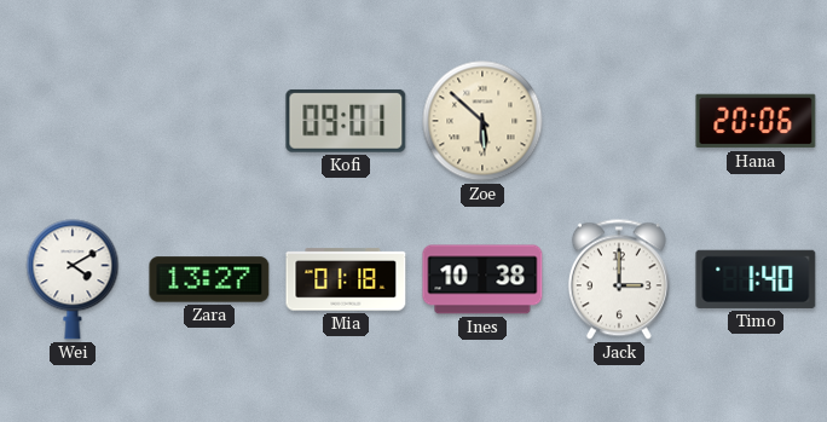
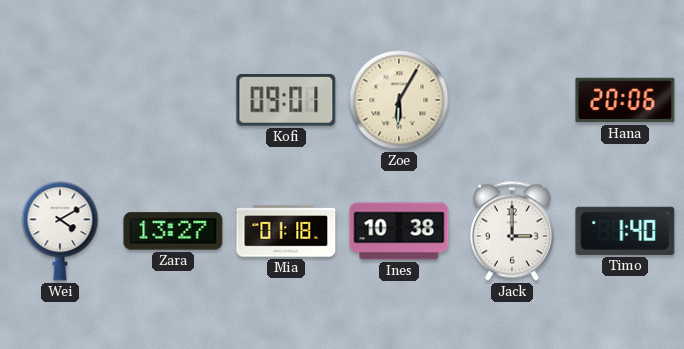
Zoe: 5:52 -> 6:05
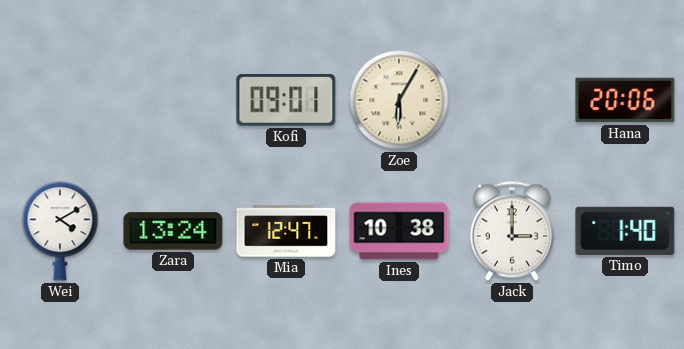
Zara: 13:27 -> 13:24
Mia: 01:18 -> 12:47
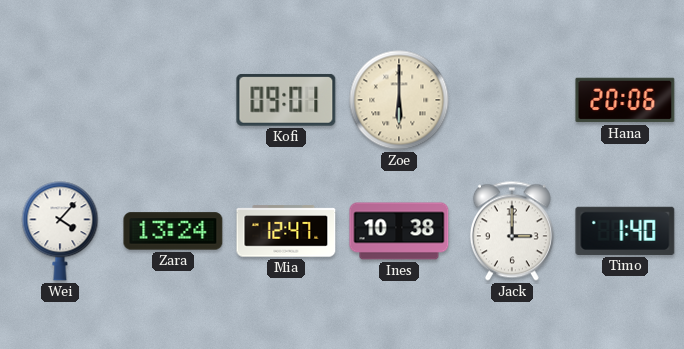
Zoe: 6:05 -> 6:00
Wei: 4:10 -> 4:07
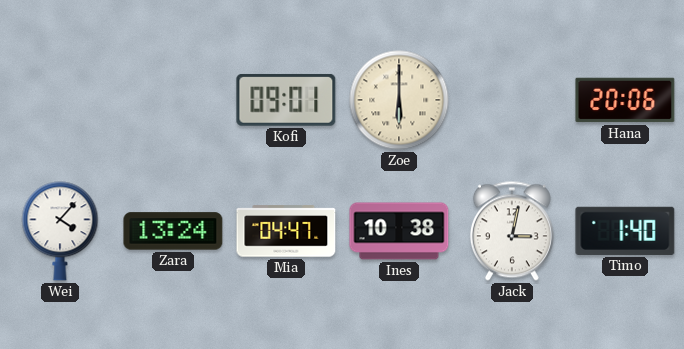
Mia: 12:47 -> 04:47
Jack: 3:00 -> 3:02
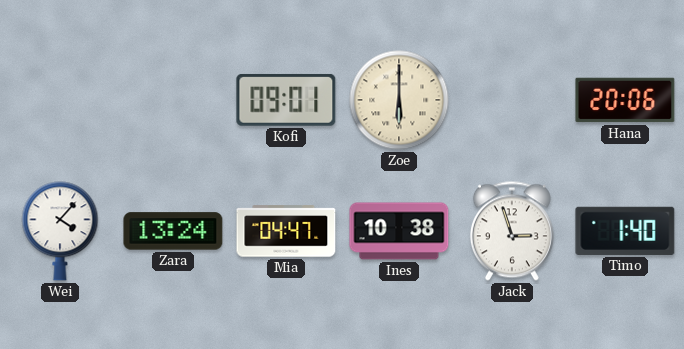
Jack: 3:02 -> 2:57
